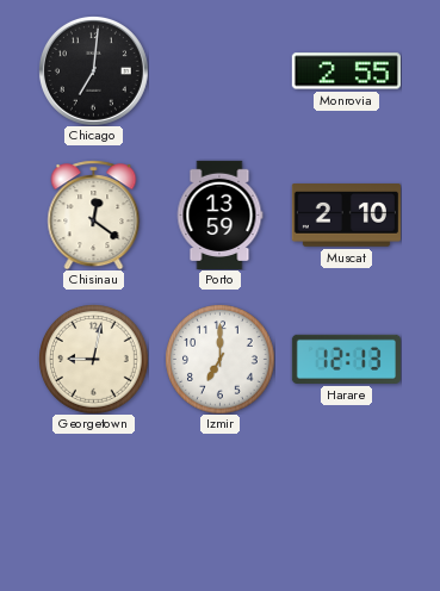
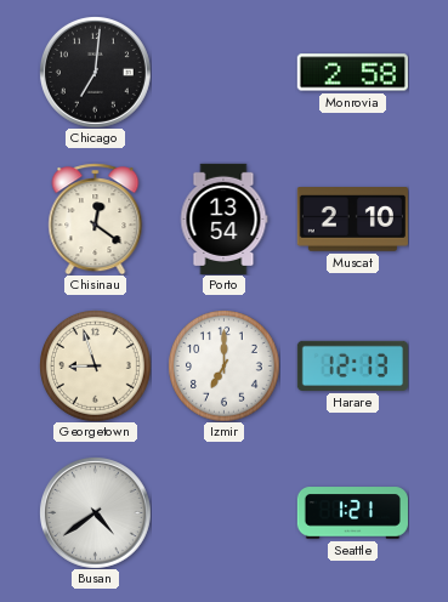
Monrovia: 2:55 -> 2:58
Porto: 13:59 -> 13:54
Georgetown: 9:02 -> 8:57
Busan: none -> 4:39
Seattle: none -> 1:21
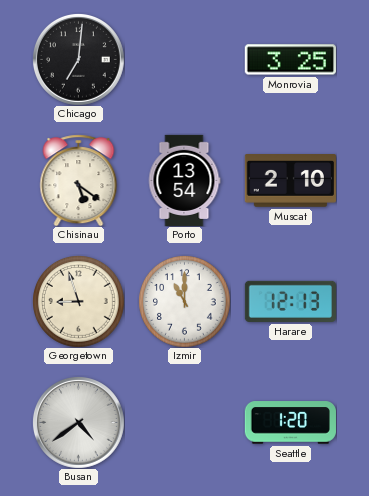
Monrovia: 2:58 -> 3:25
Chisinau: 12:21 -> 5:21
Izmir: 7:00 -> 11:00
Seattle: 1:21 -> 1:20
